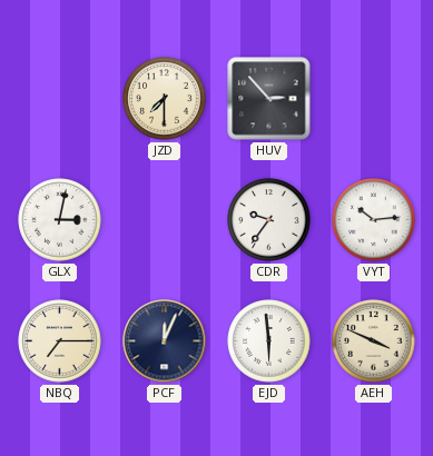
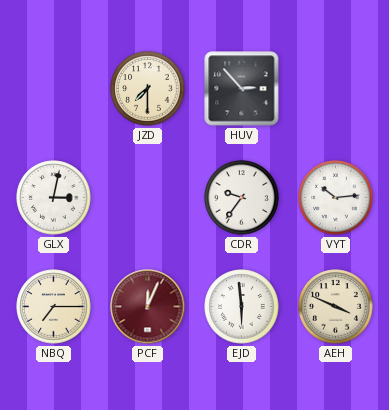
PCF dial: navy -> burgundy
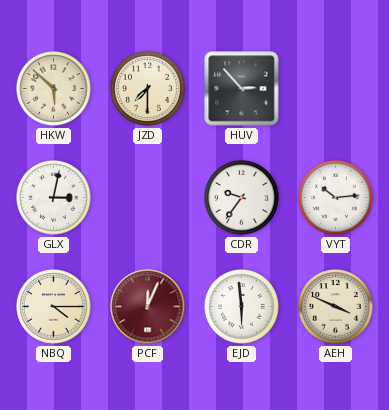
HKW: none -> 5:52
NBQ: 7:15 -> 4:15
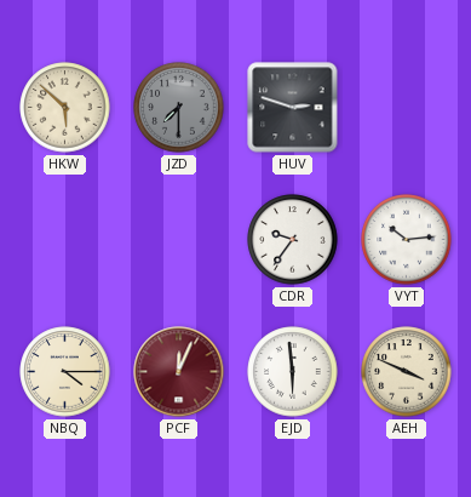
JZD dial: cream -> grey
HUV: 2:53 -> 2:48
GLX: 3:02 -> none
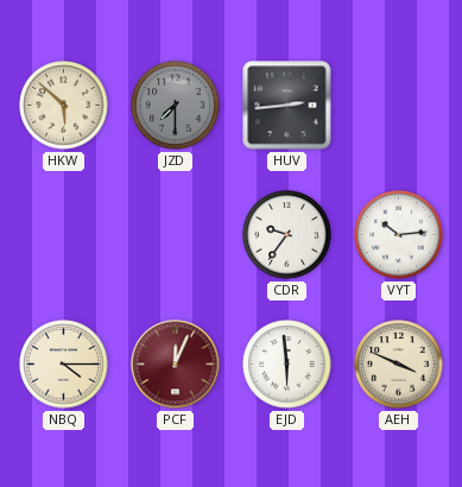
HUV: 2:48 -> 2:44
